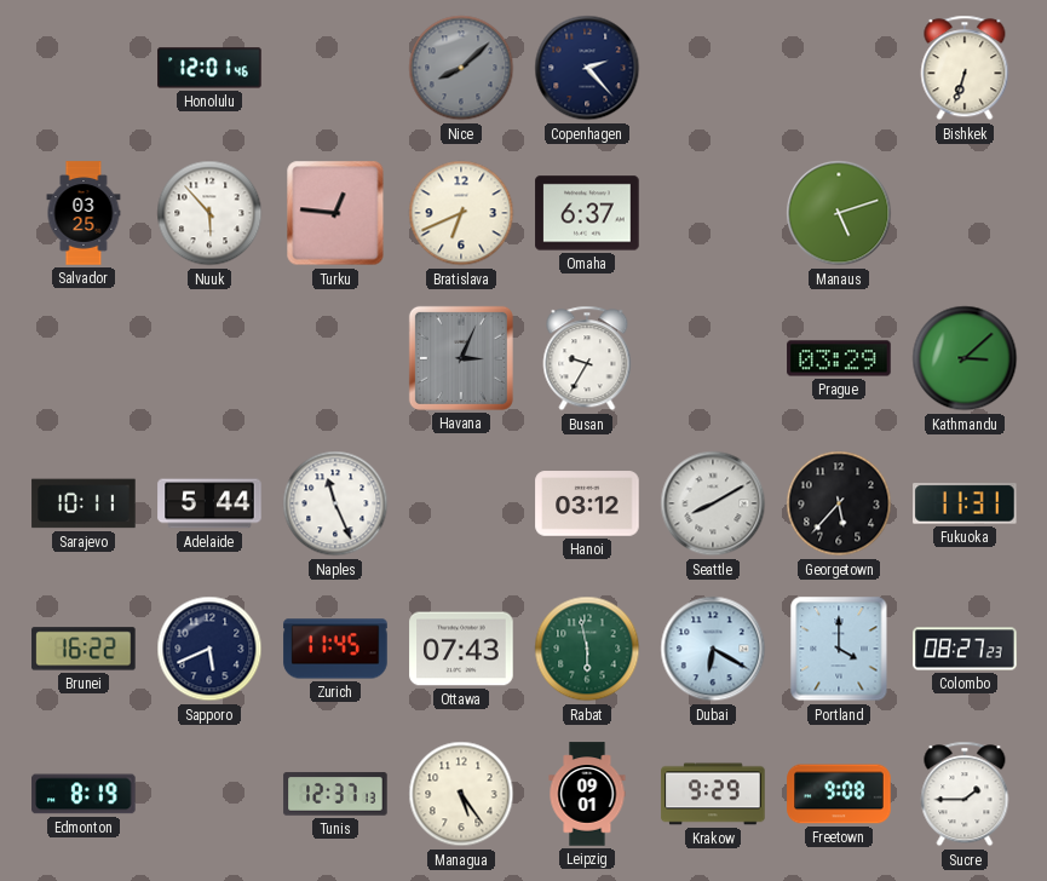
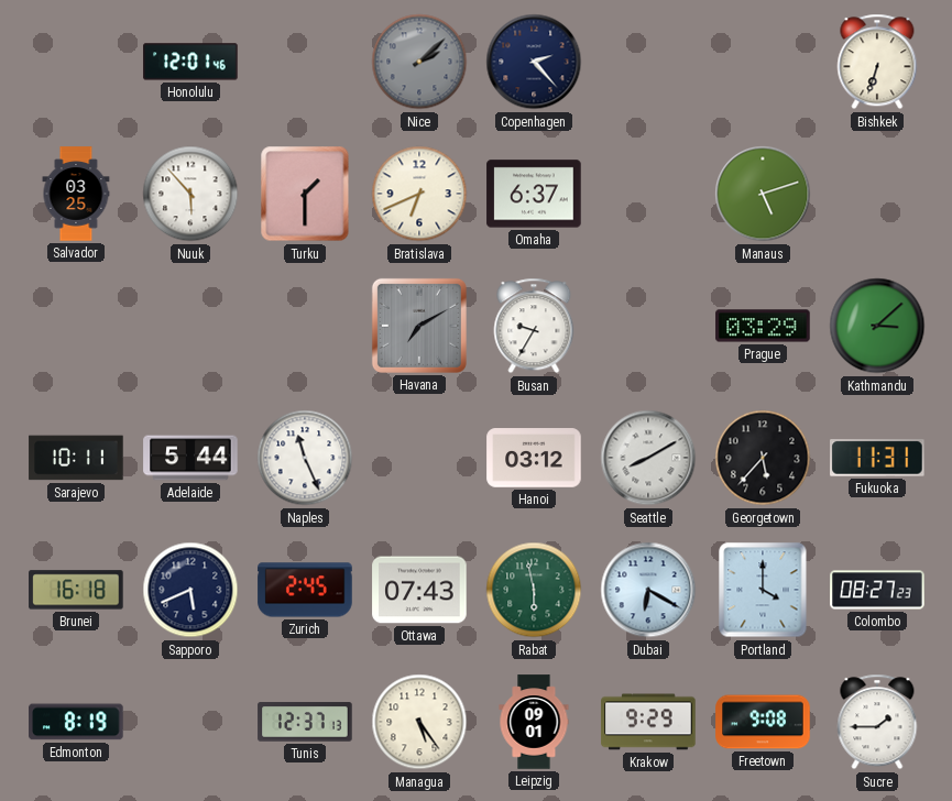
Nice: 8:08 -> 2:08
Turku: 12:46 -> 1:30
Havana: 3:04 -> 7:10
Brunei: 16:22 -> 16:18
Zurich: 11:45 -> 2:45
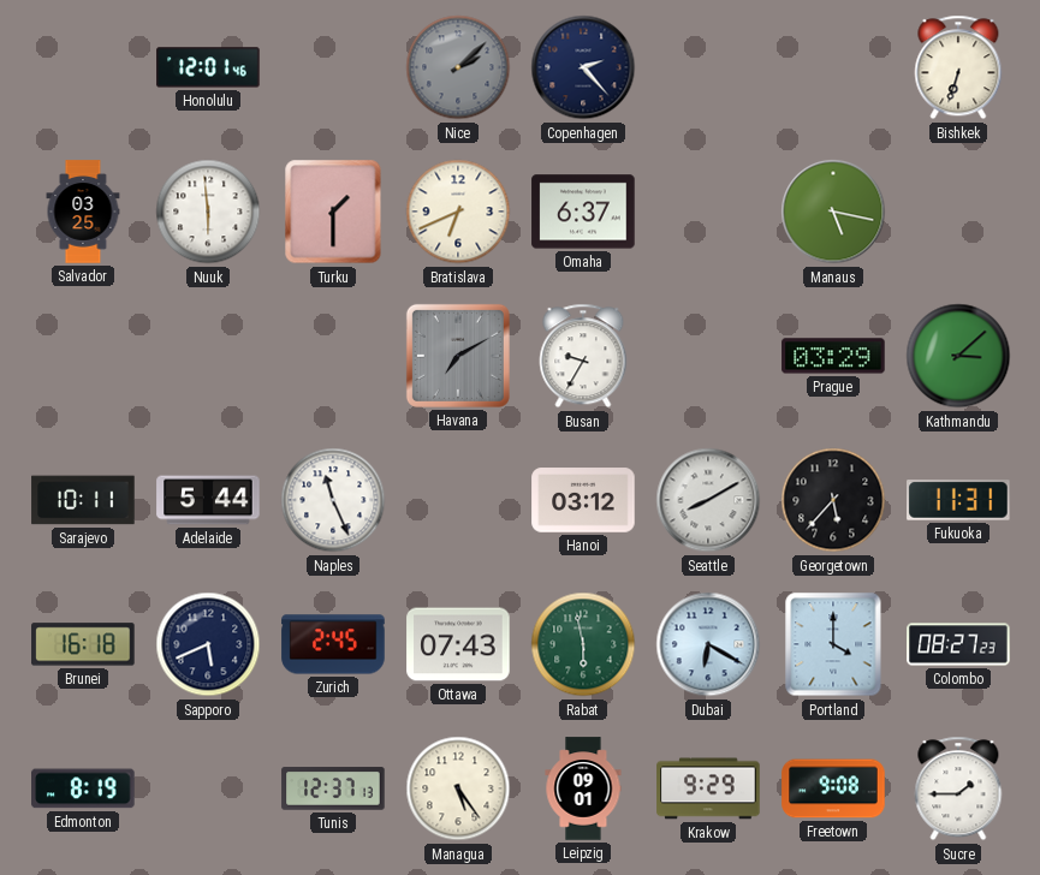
Nuuk: 5:53 -> 5:59
Manaus: 5:12 -> 5:17
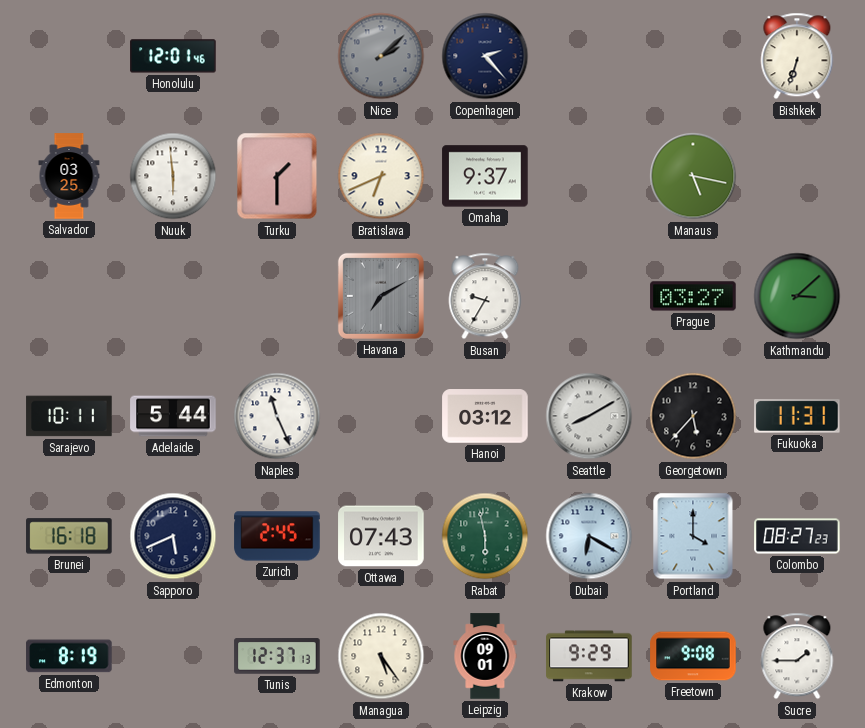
Omaha: 6:37 -> 9:37
Prague: 03:29 -> 03:27
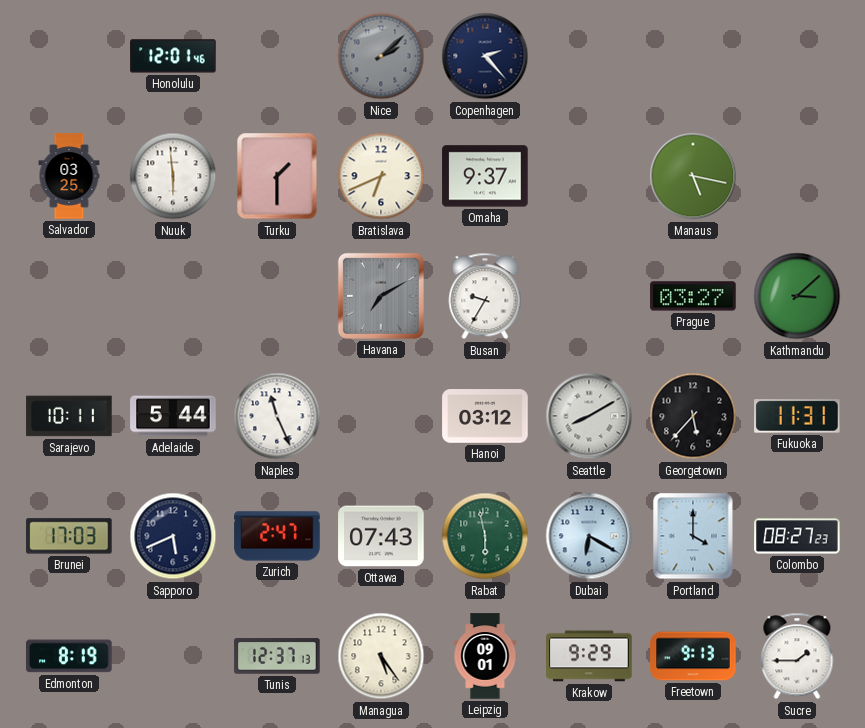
Bishkek: 6:33 -> none
Brunei: 16:18 -> 17:03
Zurich: 2:45 -> 2:47
Freetown: 9:08 -> 9:13
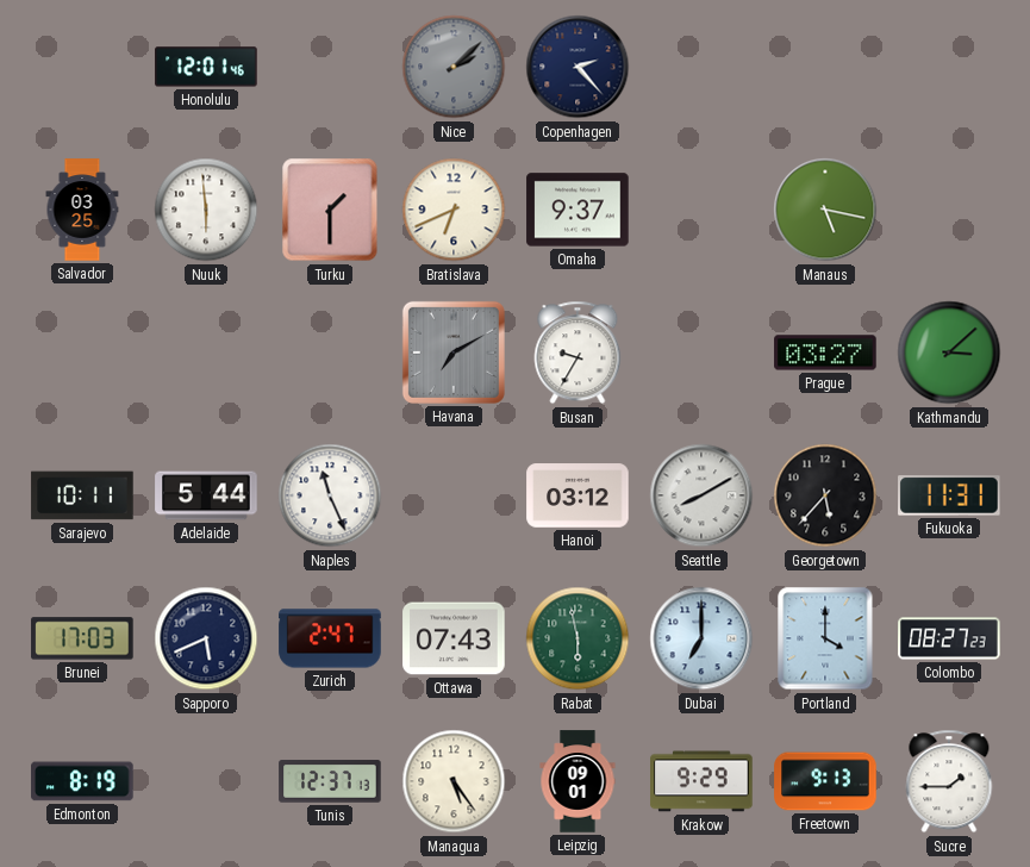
Dubai: 6:20 -> 7:00
